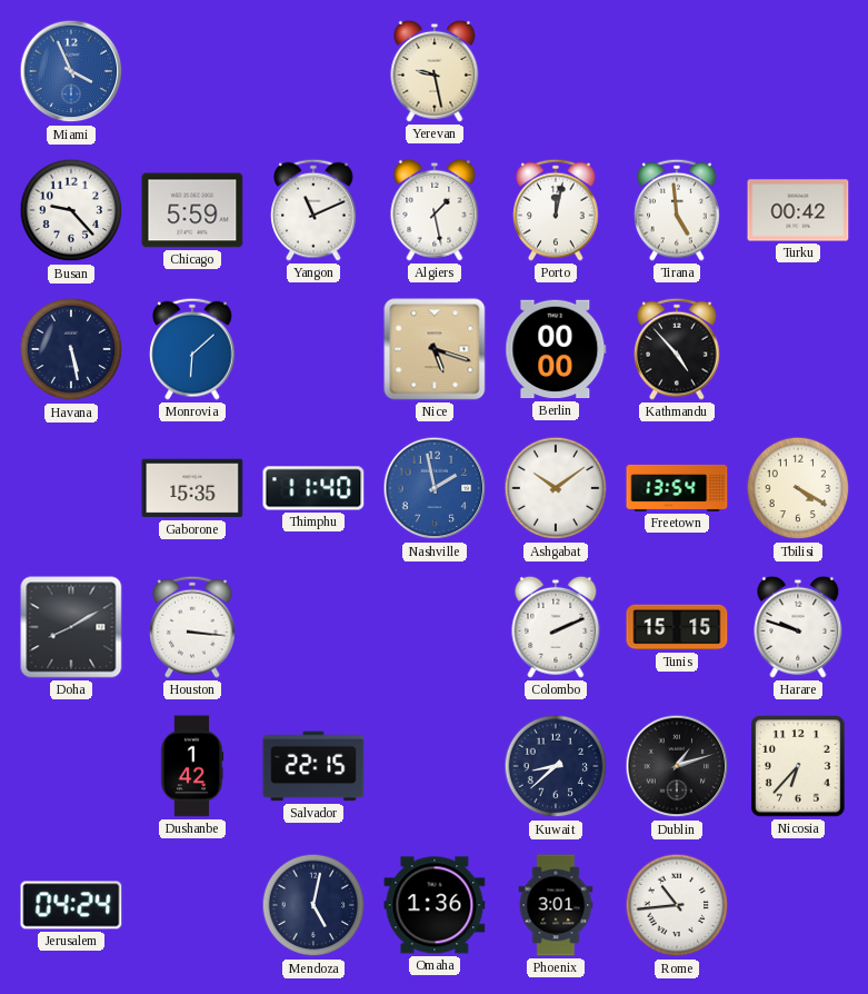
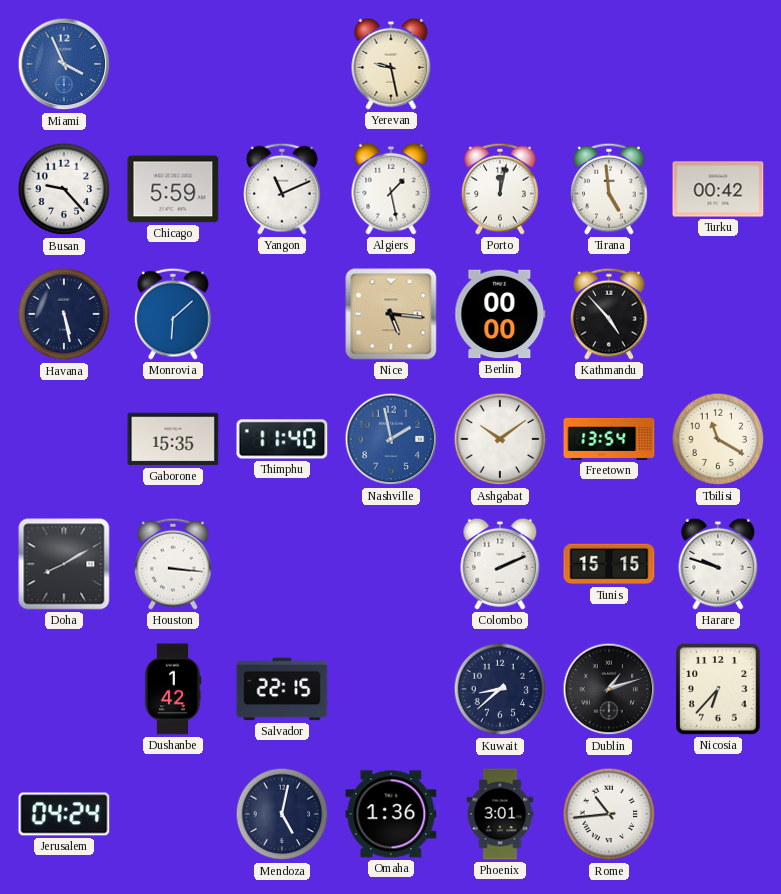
Nice: 5:18 -> 5:16
Tbilisi: 4:20 -> 11:20
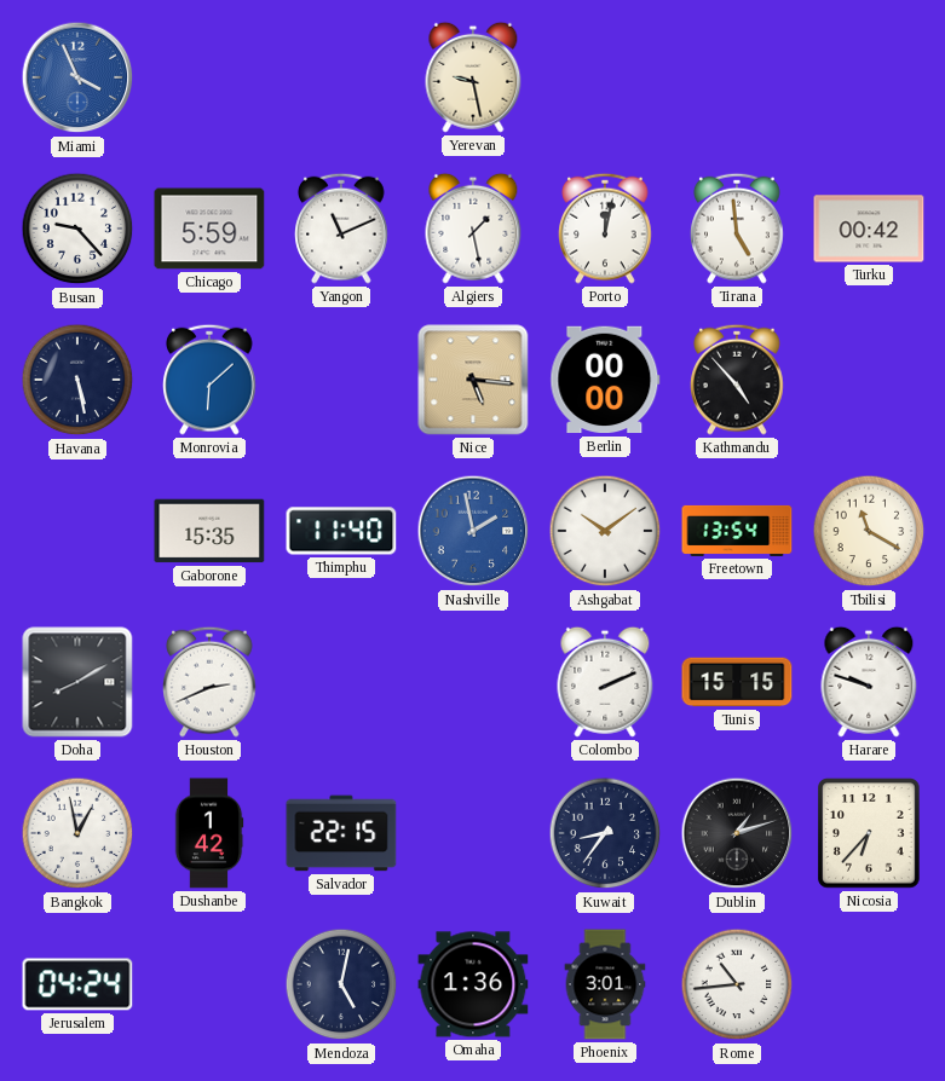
Houston: 3:16 -> 2:41
Bangkok: none -> 12:58
Kuwait: 8:38 -> 8:36
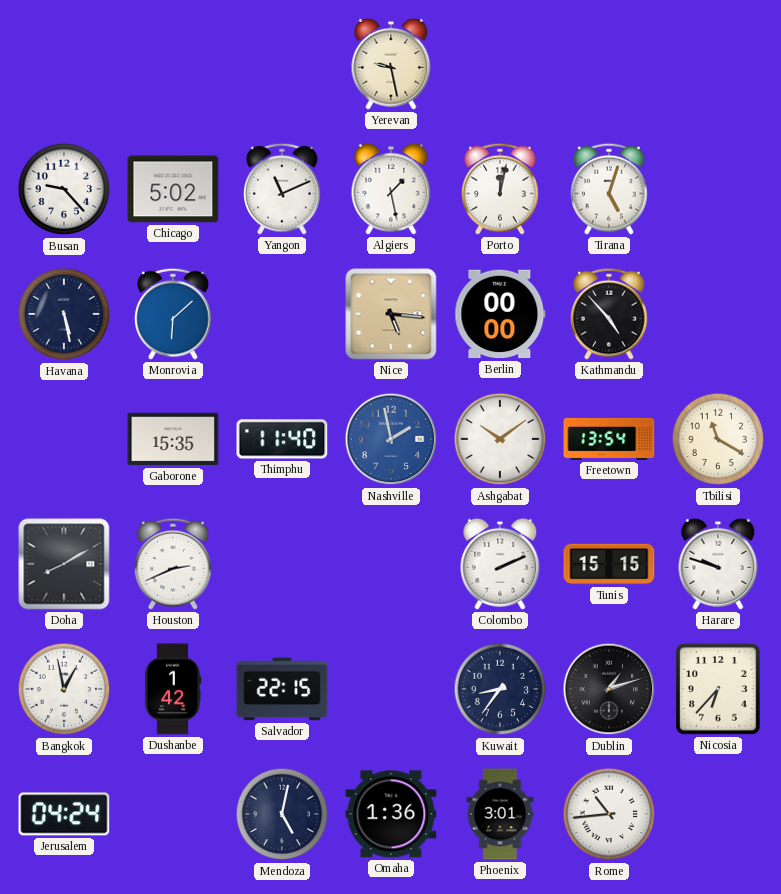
Miami: 3:56 -> none
Chicago: 5:59 -> 5:02
Tirana: 4:59 -> 5:03
Turku: 00:42 -> none
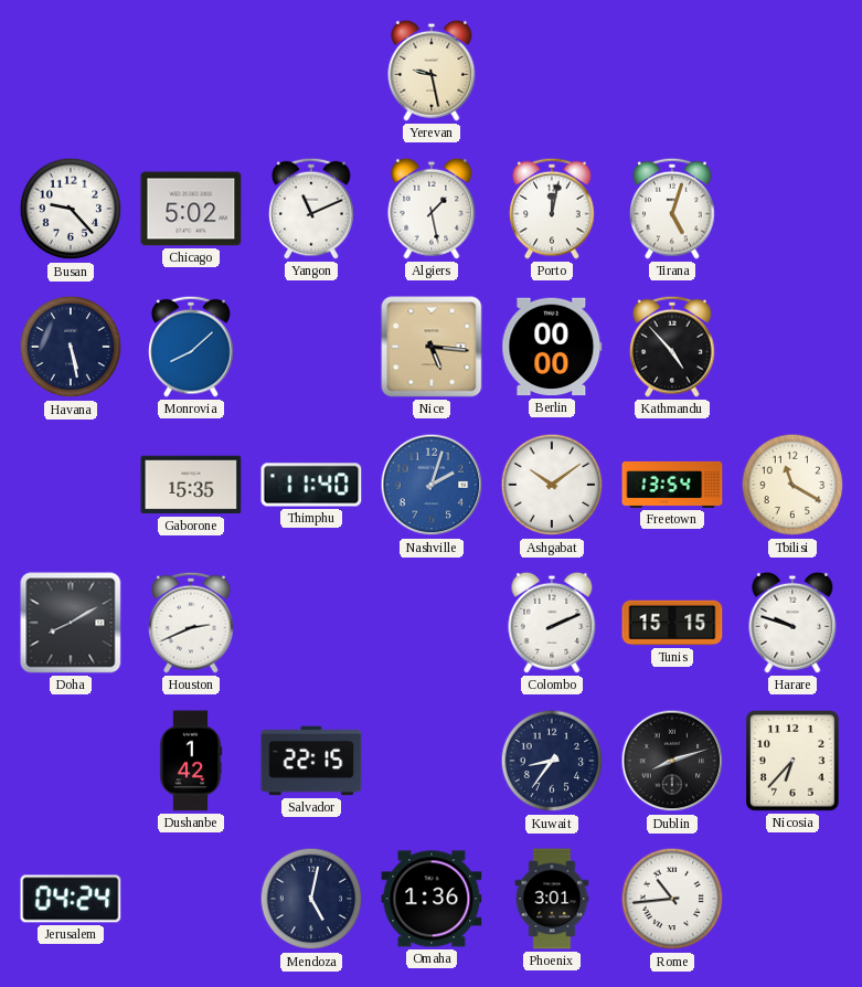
Monrovia: 6:08 -> 8:08
Nashville: 1:58 -> 2:03
Bangkok: 12:58 -> none
Dublin: 1:12 -> 8:12
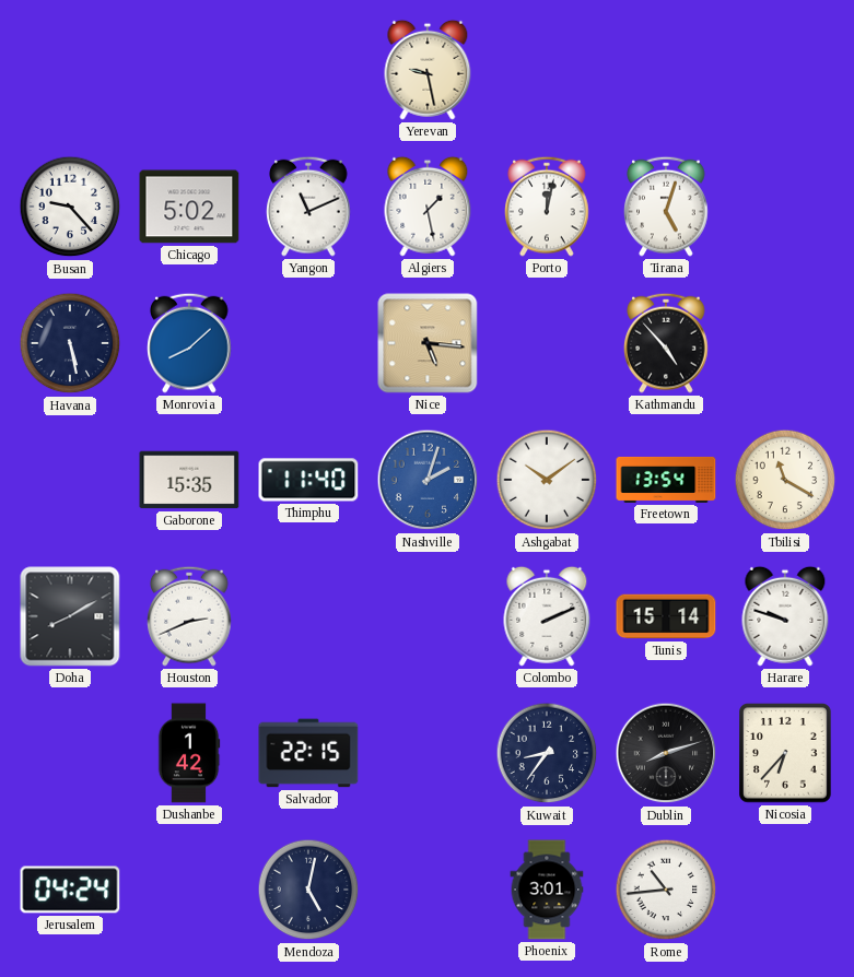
Berlin: 00:00 -> none
Tunis: 15:15 -> 15:14
Omaha: 1:36 -> none
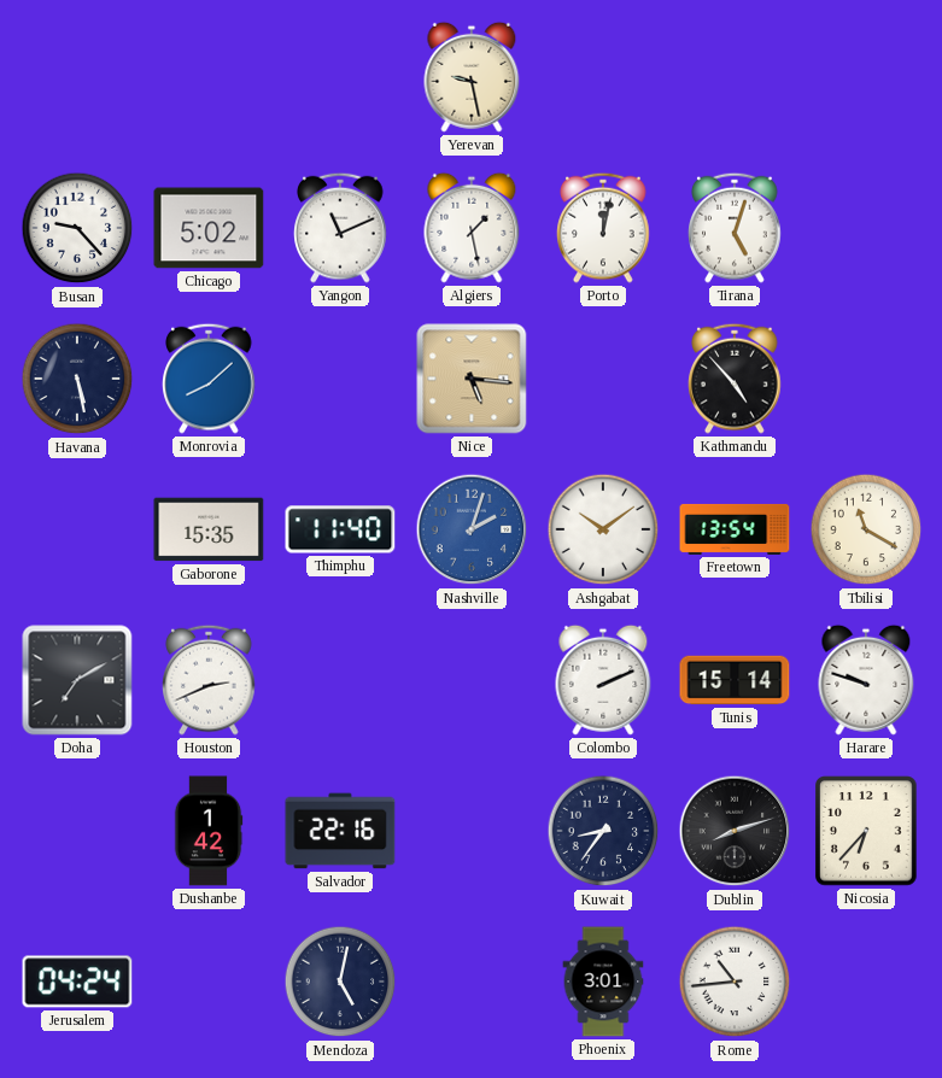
Doha: 8:10 -> 7:10
Salvador: 22:15 -> 22:16
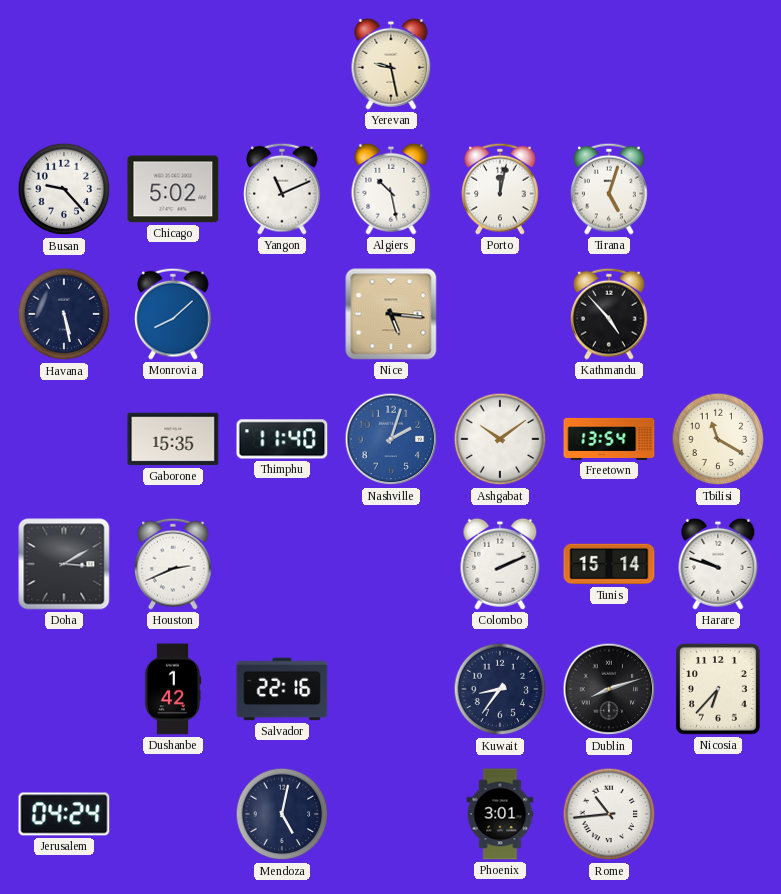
Algiers: 1:28 -> 10:28
Doha: 7:10 -> 3:10
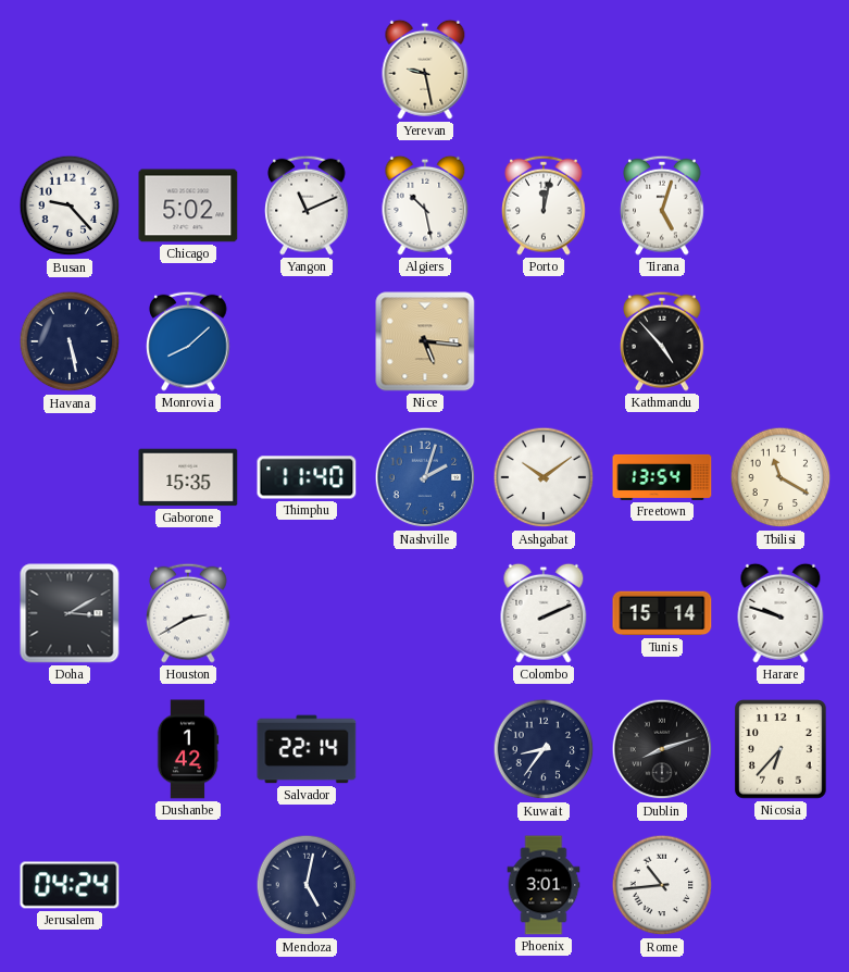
Houston: 2:41 -> 2:40
Salvador: 22:16 -> 22:14
